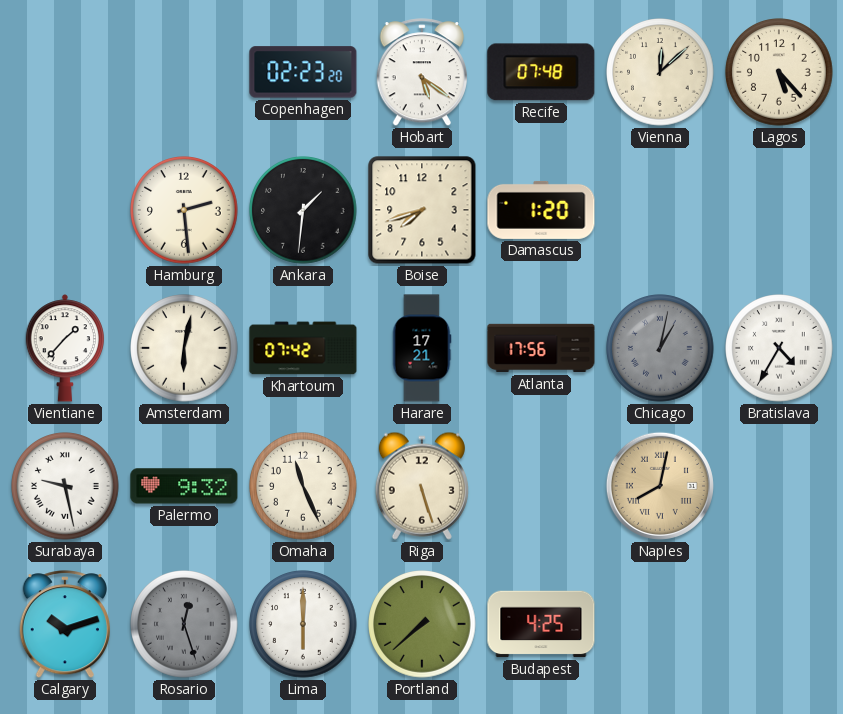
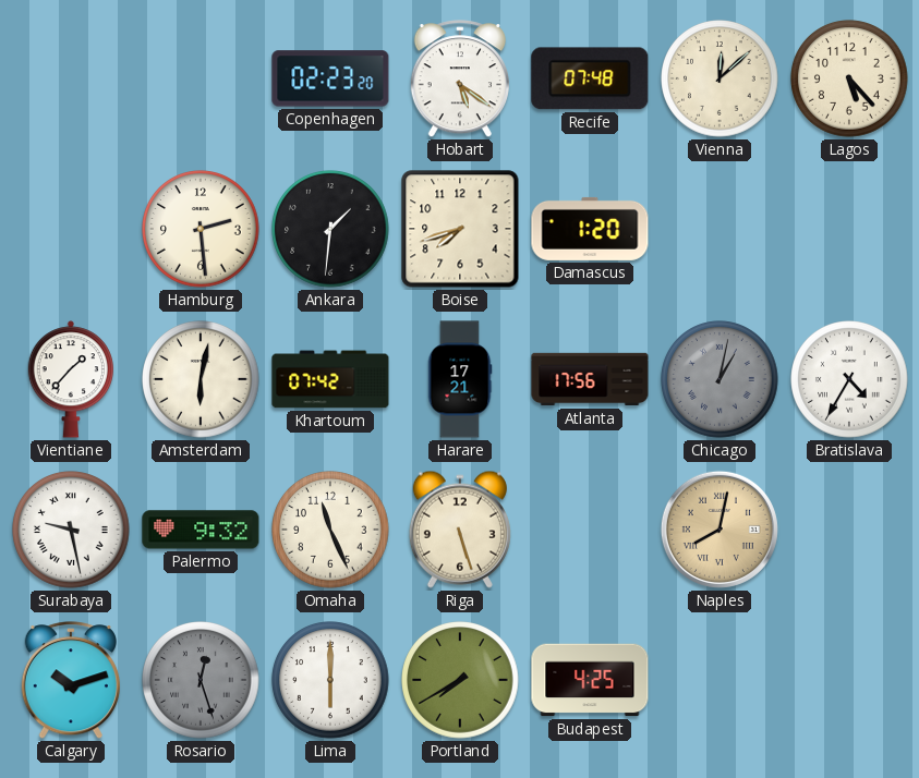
Portland: 7:38 -> 7:40
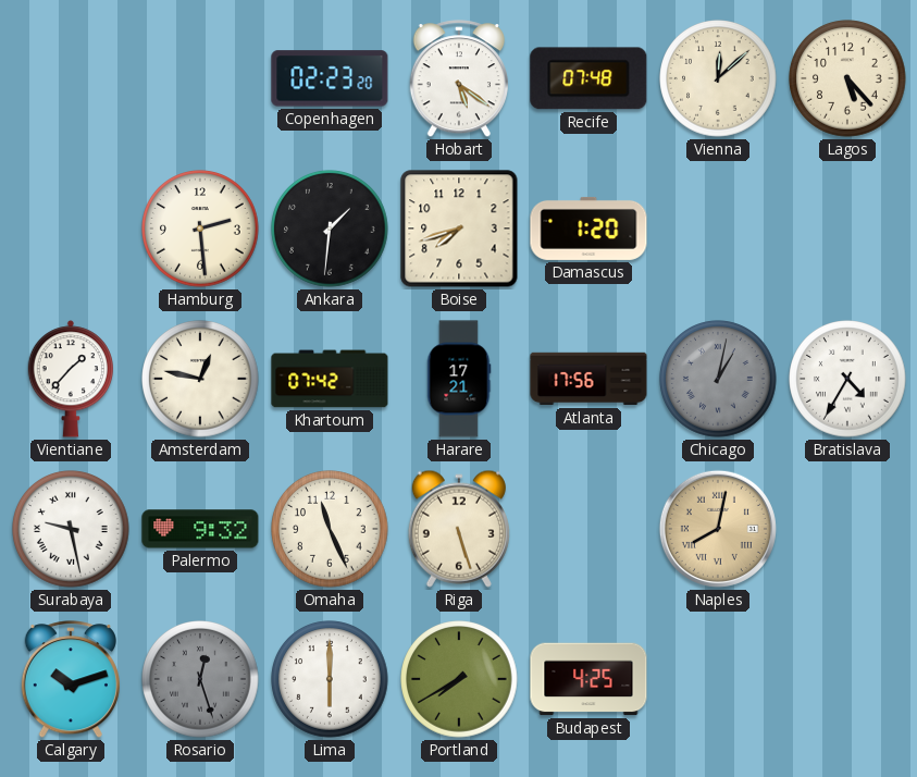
Amsterdam: 6:02 -> 12:47
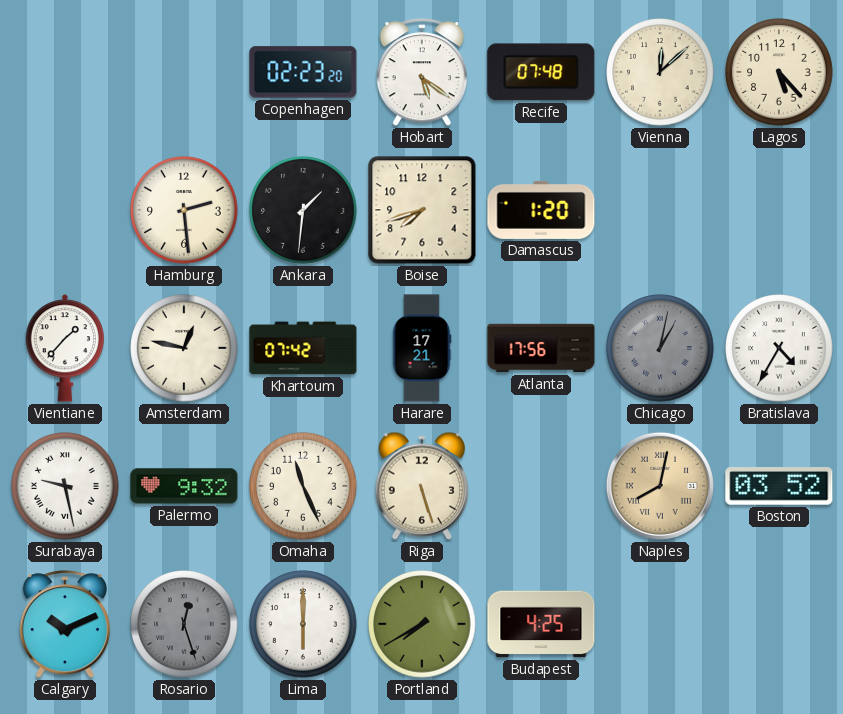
Boston: none -> 03:52
Calgary: 10:12 -> 10:11
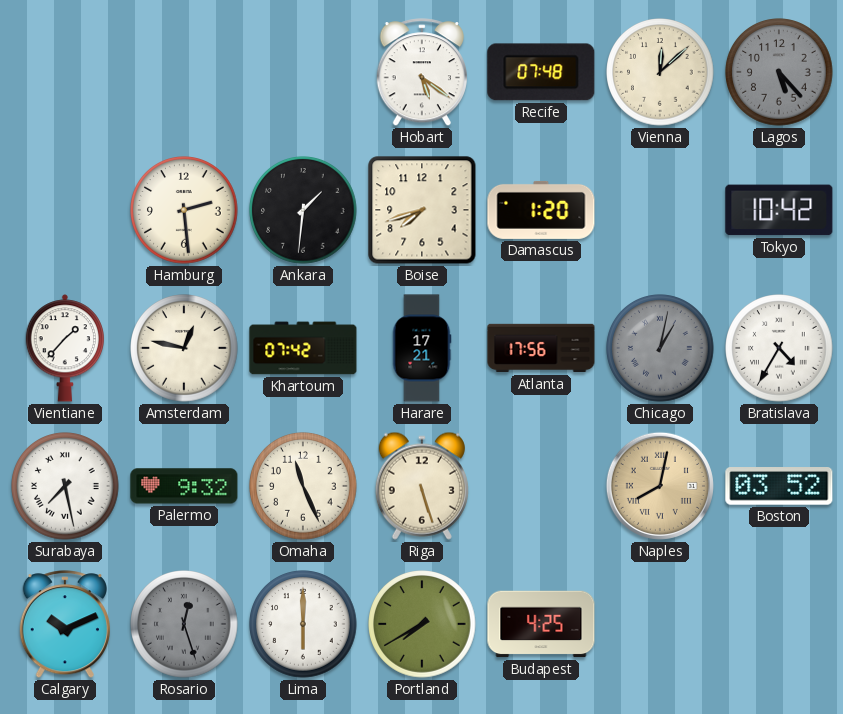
Copenhagen: 02:23 -> none
Lagos dial: cream -> grey
Tokyo: none -> 10:42
Surabaya: 9:28 -> 7:28
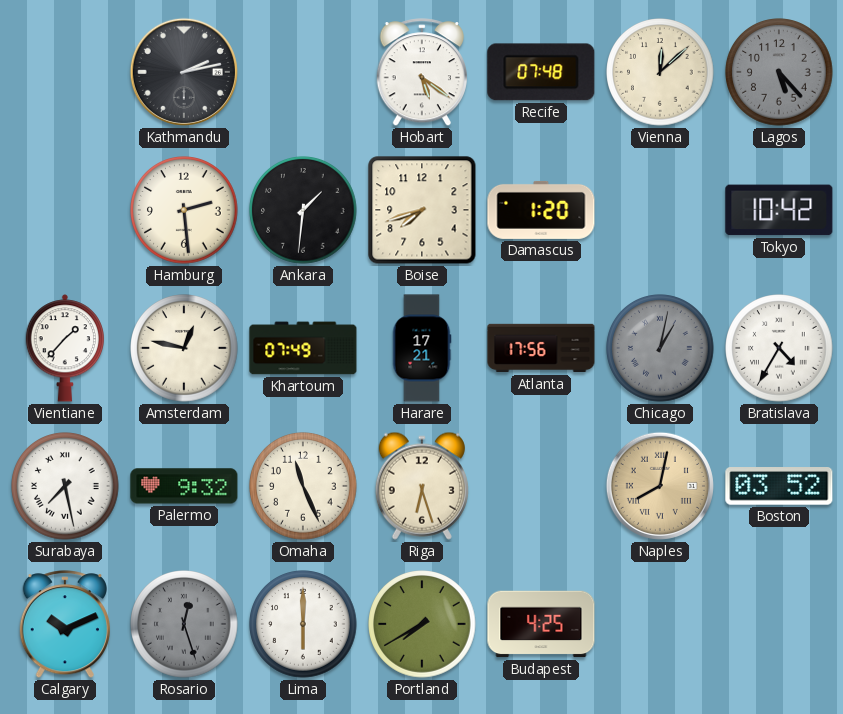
Kathmandu: none -> 2:13
Khartoum: 07:42 -> 07:49
Riga: 5:27 -> 6:27
